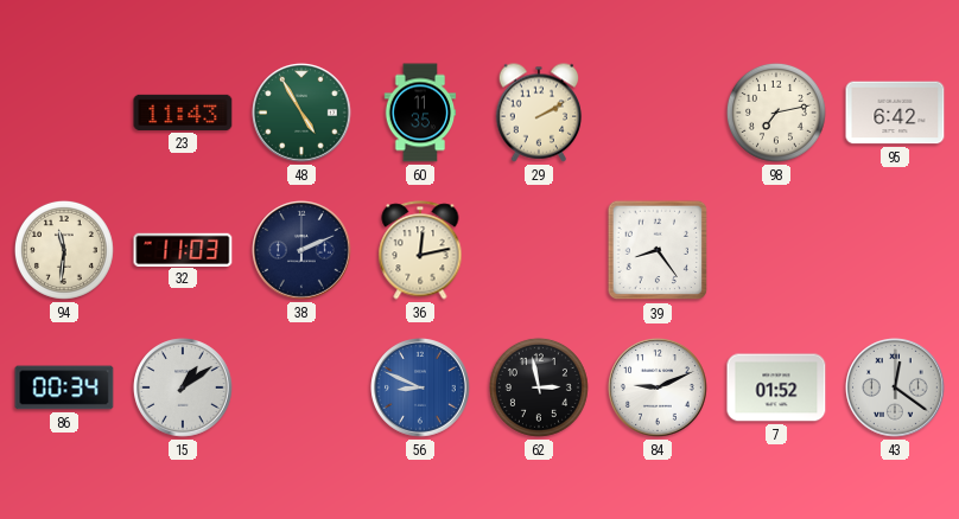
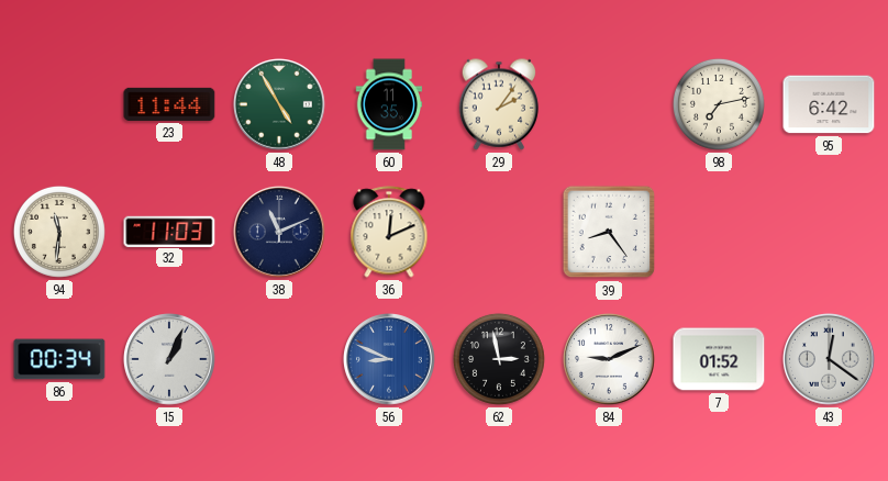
23: 11:43 -> 11:44
29: 2:10 -> 2:06
38: 2:11 -> 11:11
36: 12:13 -> 12:11
15: 1:09 -> 1:04
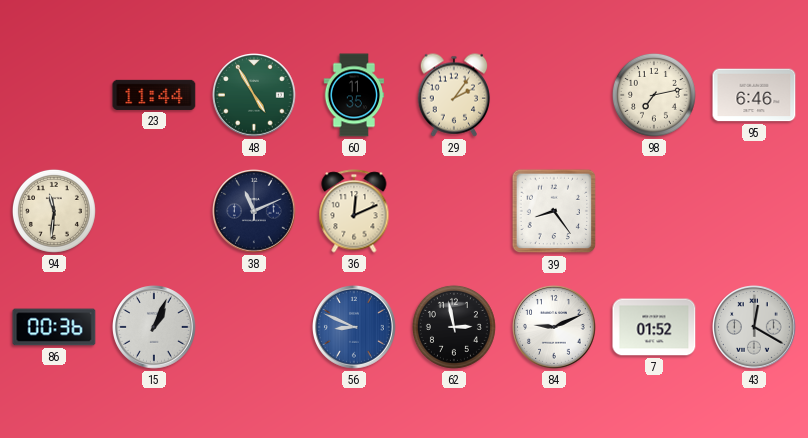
95: 6:42 -> 6:46
32: 11:03 -> none
86: 00:34 -> 00:36
43: 12:21 -> 12:20
